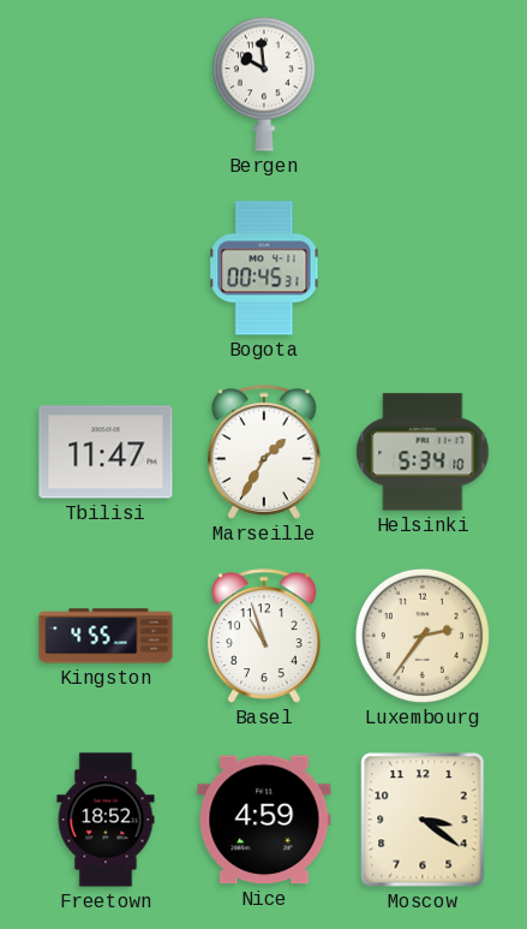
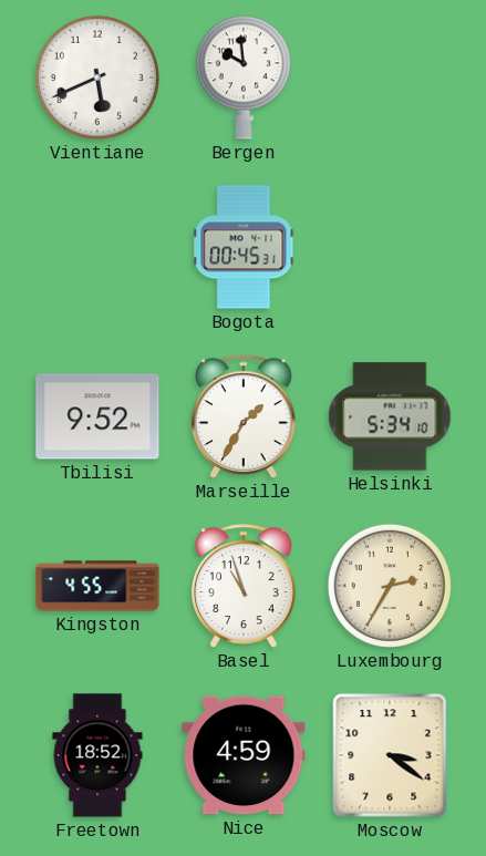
Vientiane: none -> 5:41
Tbilisi: 11:47 -> 9:52
Luxembourg: 2:36 -> 2:35
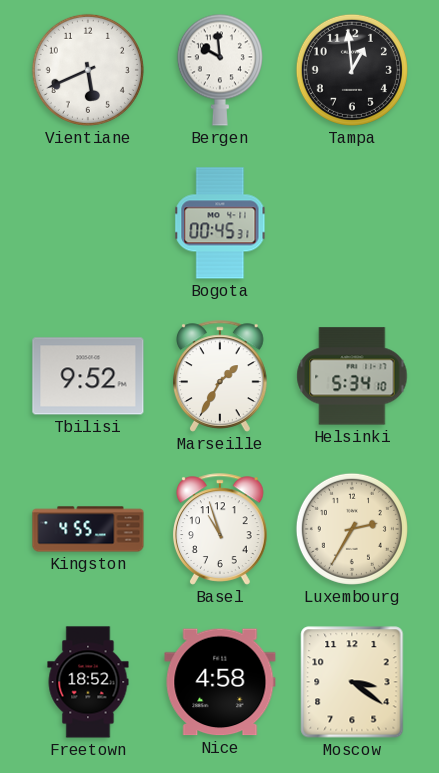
Tampa: none -> 12:59
Nice: 4:59 -> 4:58
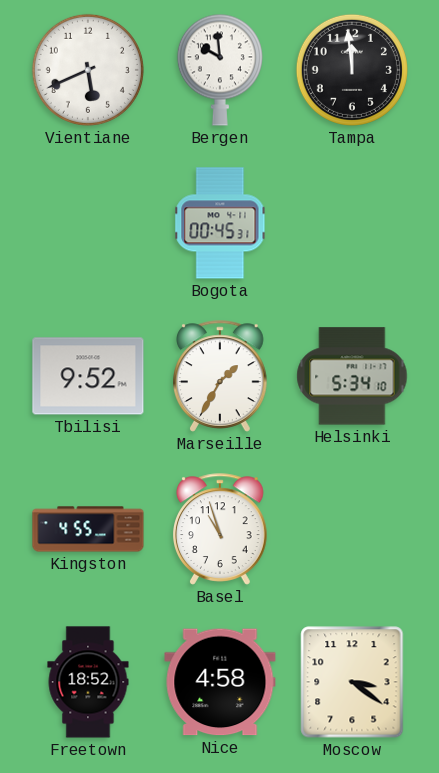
Tampa: 12:59 -> 11:59
Luxembourg: 2:35 -> none
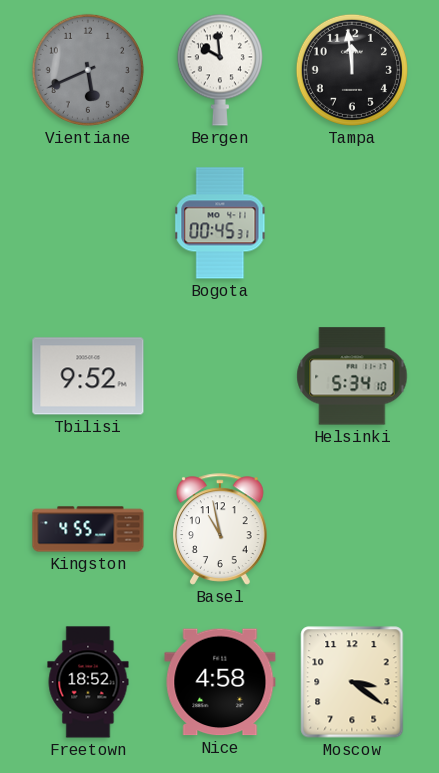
Vientiane dial: white -> grey
Marseille: 1:35 -> none
Basel: 10:57 -> 10:58
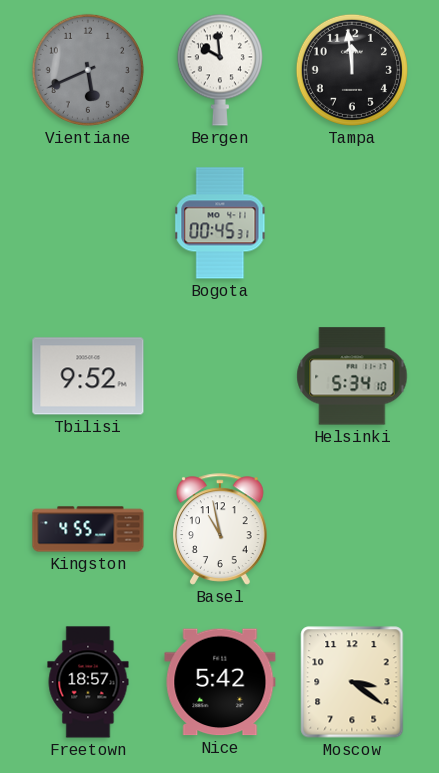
Freetown: 18:52 -> 18:57
Nice: 4:58 -> 5:42
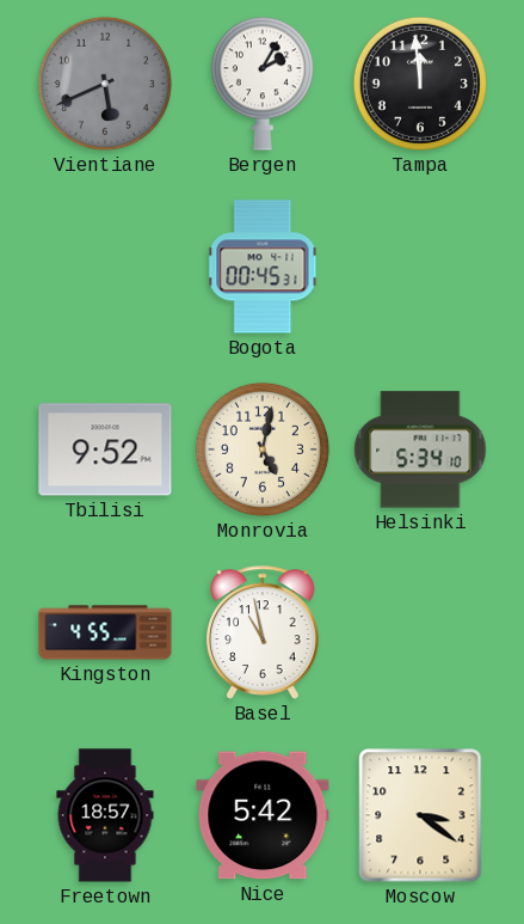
Bergen: 9:59 -> 2:05
Monrovia: none -> 5:02
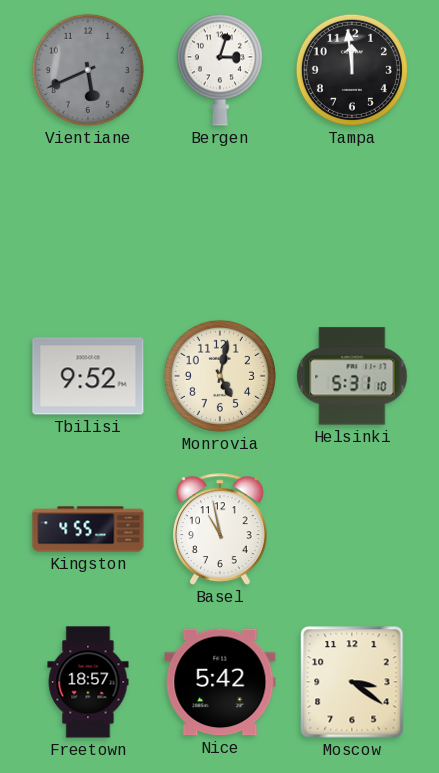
Bergen: 2:05 -> 3:03
Bogota: 00:45 -> none
Helsinki: 5:34 -> 5:31
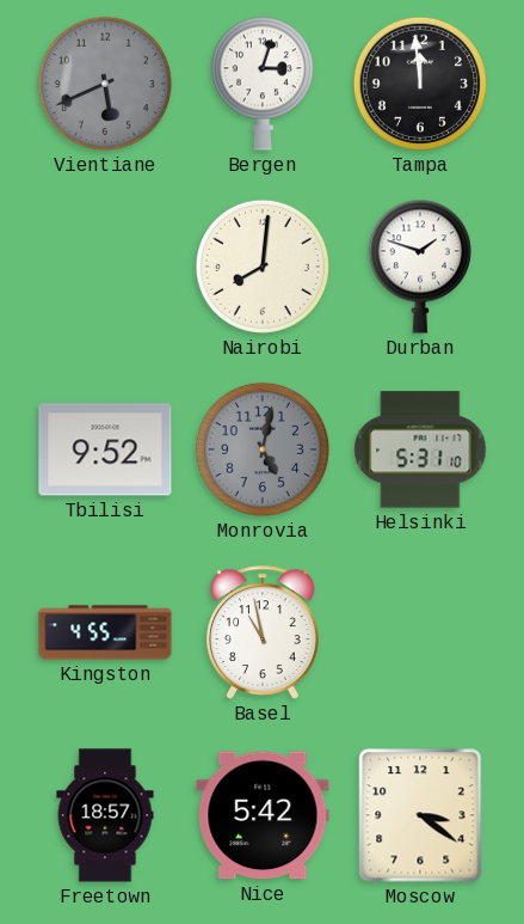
Nairobi: none -> 8:01
Durban: none -> 1:48
Monrovia dial: cream -> grey
